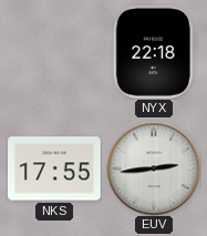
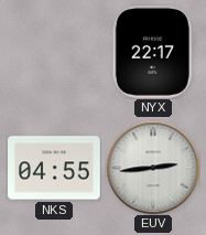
NYX: 22:18 -> 22:17
NKS: 17:55 -> 04:55
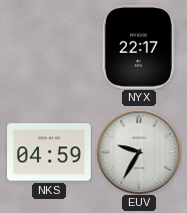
NKS: 04:55 -> 04:59
EUV: 2:44 -> 9:35
